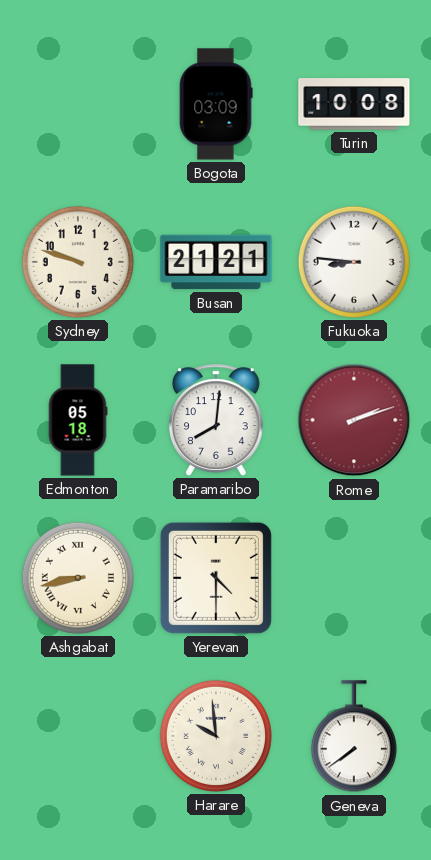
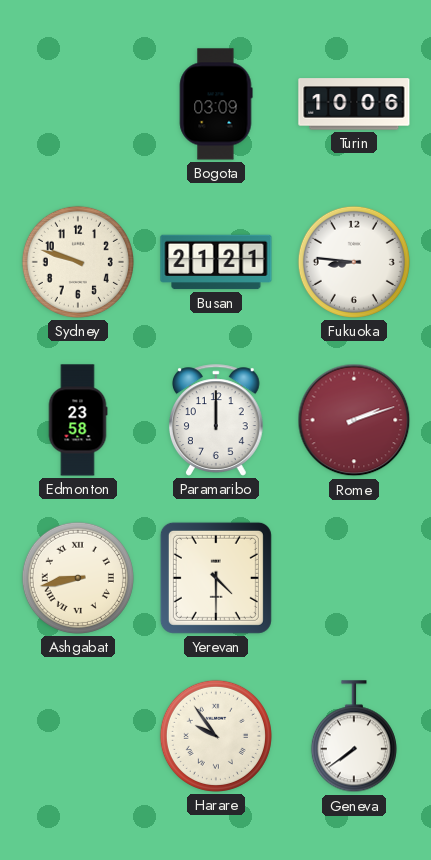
Turin: 10:08 -> 10:06
Edmonton: 05:18 -> 23:58
Paramaribo: 8:01 -> 12:00
Harare: 9:59 -> 9:54
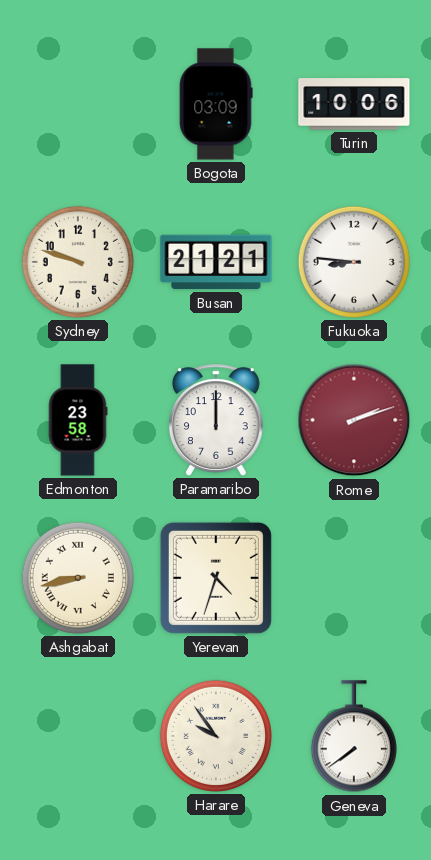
Yerevan: 4:30 -> 4:33
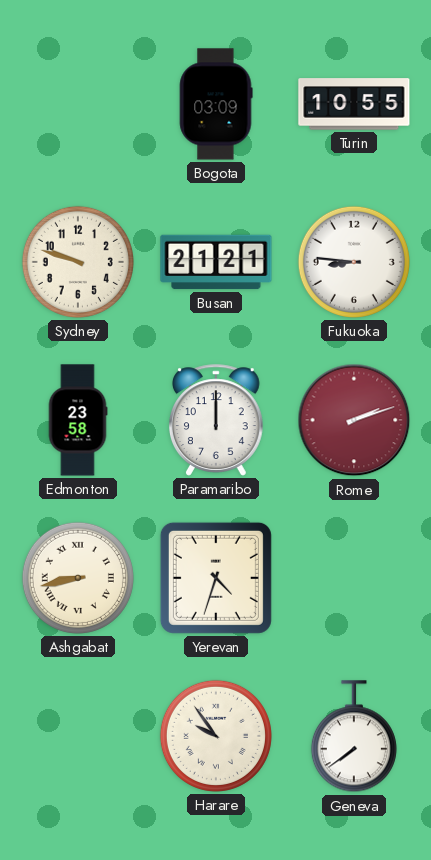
Turin: 10:06 -> 10:55
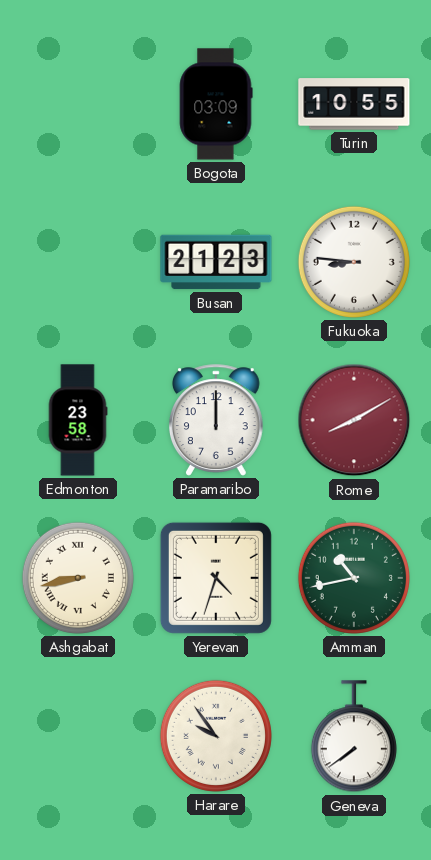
Sydney: 9:48 -> none
Busan: 21:21 -> 21:23
Rome: 2:12 -> 8:10
Amman: none -> 10:43
